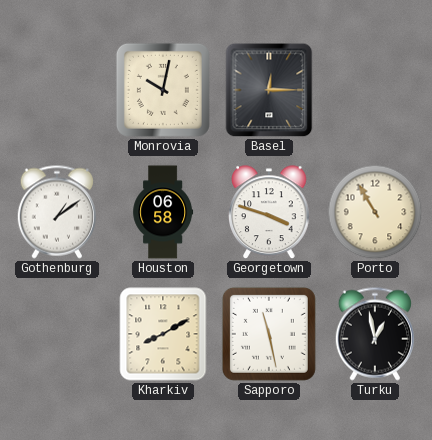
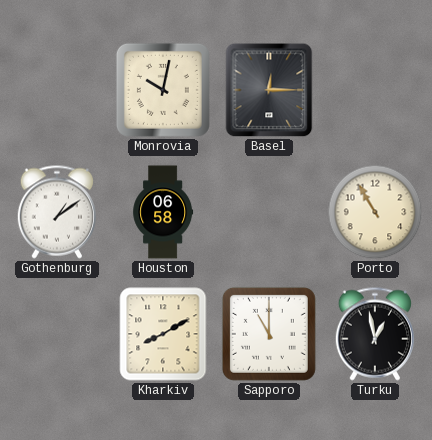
Georgetown: 3:48 -> none
Sapporo: 11:28 -> 11:00
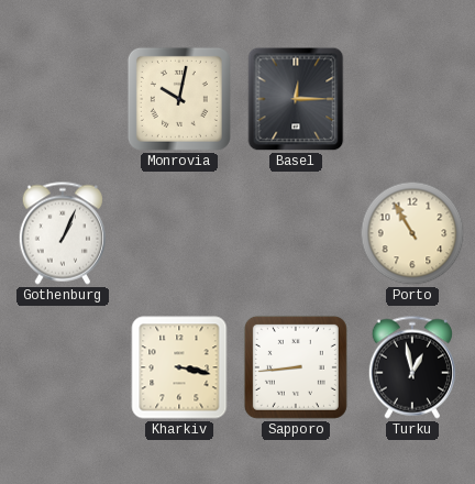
Gothenburg: 1:09 -> 1:04
Houston: 06:58 -> none
Kharkiv: 8:10 -> 3:17
Sapporo: 11:00 -> 8:44
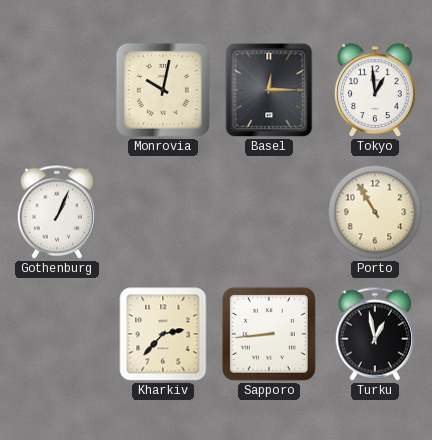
Tokyo: none -> 12:59
Kharkiv: 3:17 -> 2:37
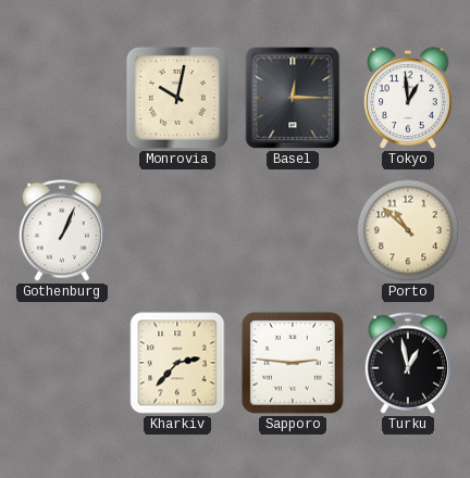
Porto: 10:55 -> 10:52
Sapporo: 8:44 -> 2:46
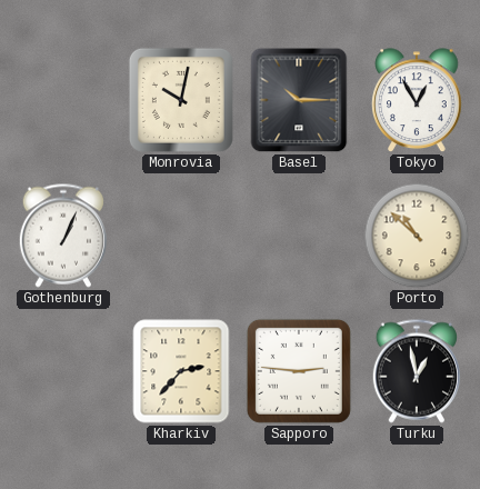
Basel: 12:15 -> 10:15
Tokyo: 12:59 -> 12:55
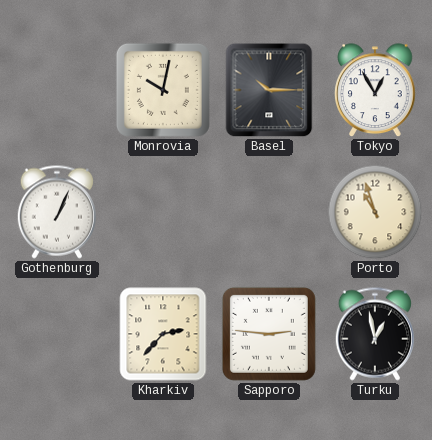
Porto: 10:52 -> 10:57
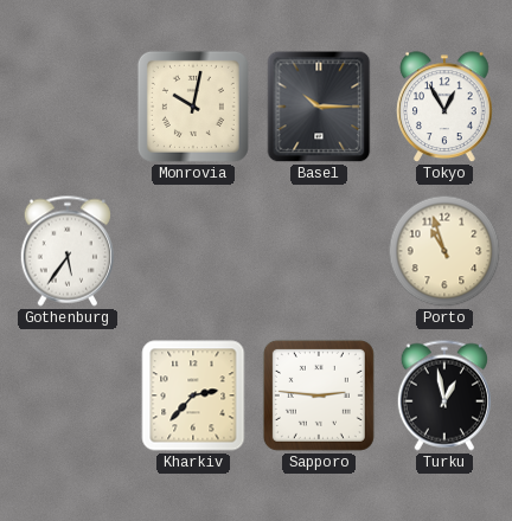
Gothenburg: 1:04 -> 5:36
